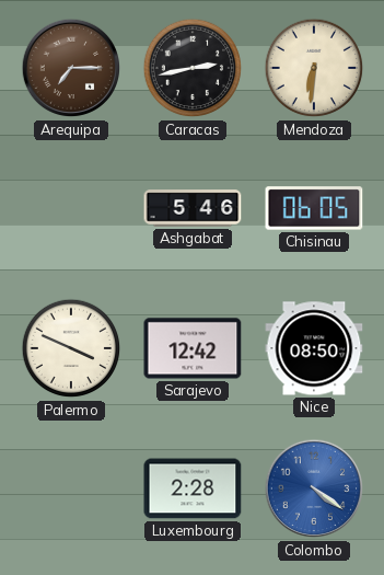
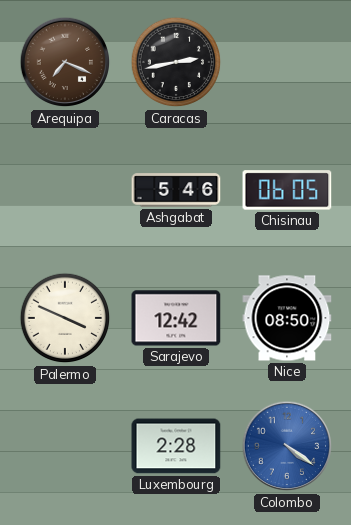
Arequipa: 7:15 -> 7:19
Mendoza: 6:31 -> none
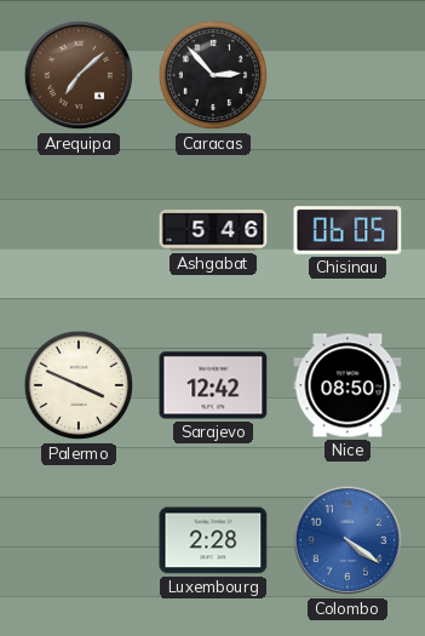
Arequipa: 7:19 -> 7:08
Caracas: 2:43 -> 2:53
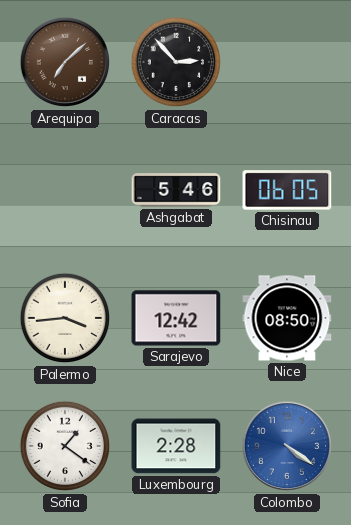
Palermo: 3:49 -> 3:44
Sofia: none -> 1:21
